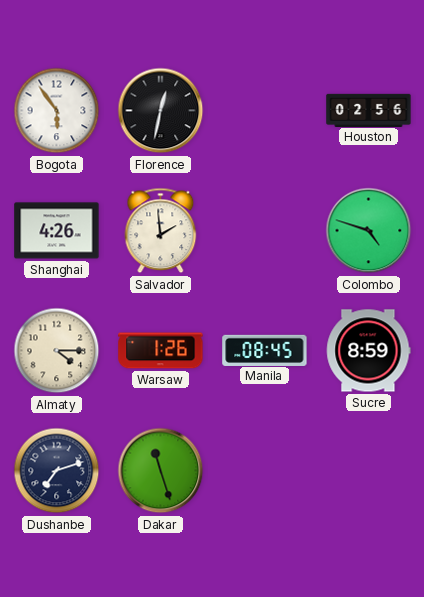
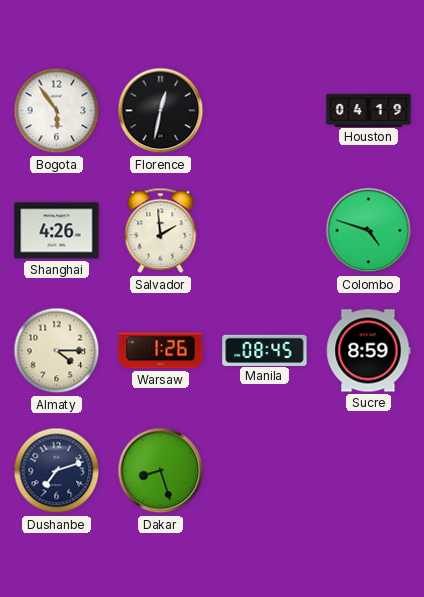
Houston: 02:56 -> 04:19
Dakar: 11:27 -> 8:27
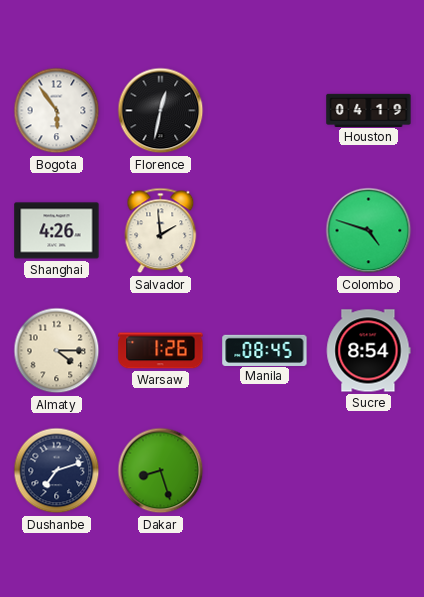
Sucre: 8:59 -> 8:54
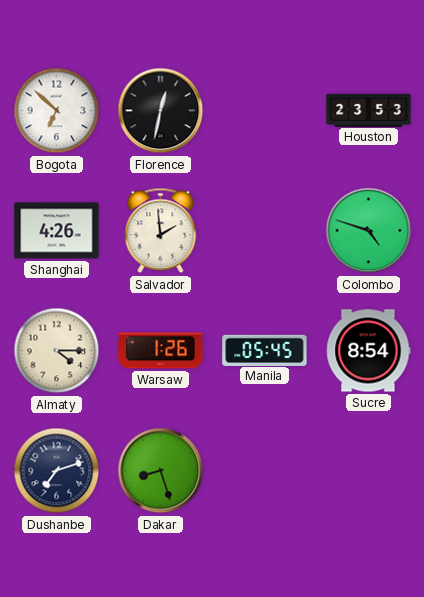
Bogota: 5:54 -> 6:52
Houston: 04:19 -> 23:53
Manila: 08:45 -> 05:45
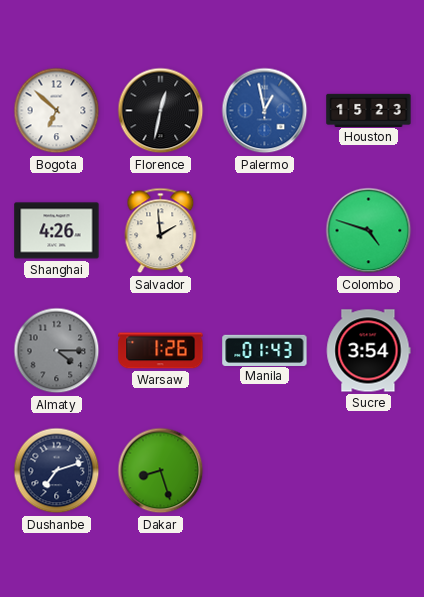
Palermo: none -> 12:58
Houston: 23:53 -> 15:23
Almaty dial: cream -> grey
Manila: 05:45 -> 01:43
Sucre: 8:54 -> 3:54
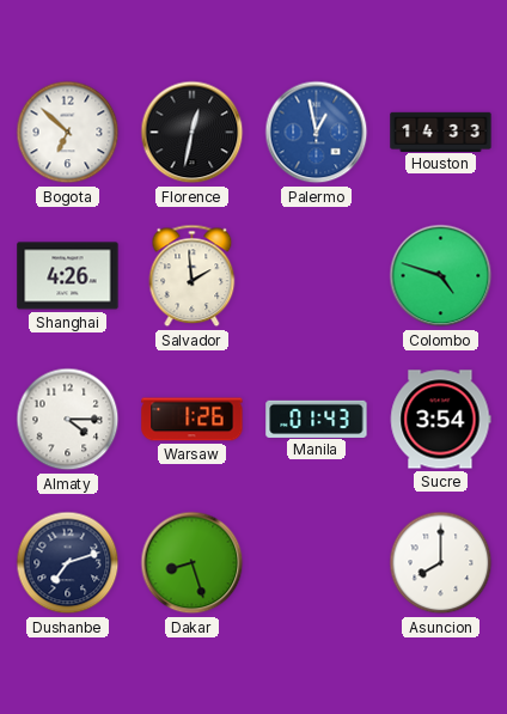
Houston: 15:23 -> 14:33
Almaty dial: grey -> white
Asuncion: none -> 8:00
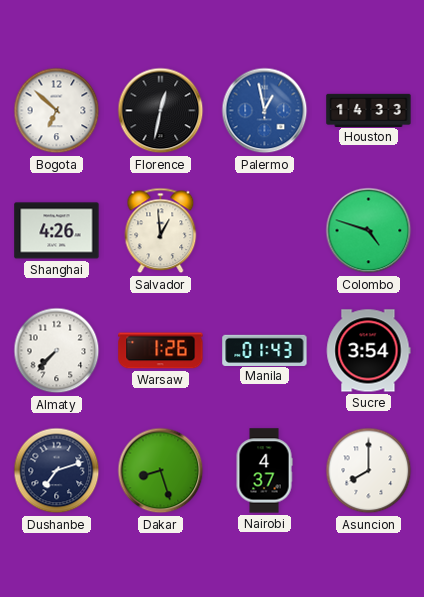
Salvador: 1:59 -> 12:59
Almaty: 4:15 -> 7:37
Nairobi: none -> 4:37
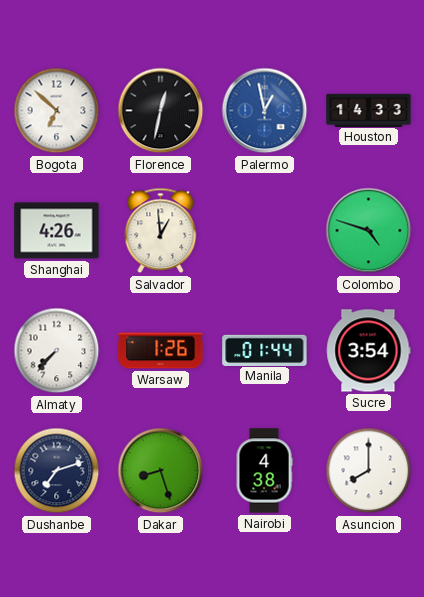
Manila: 01:43 -> 01:44
Nairobi: 4:37 -> 4:38
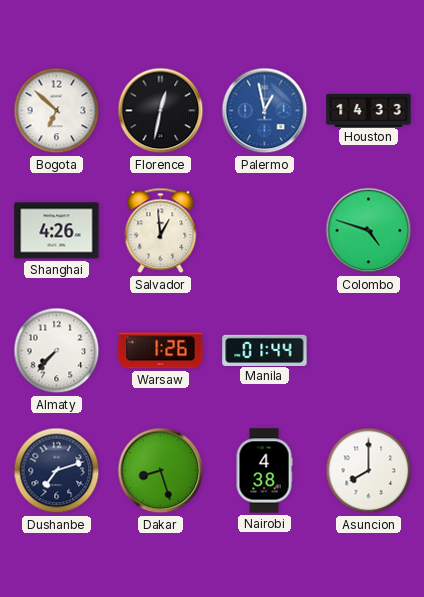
Sucre: 3:54 -> none
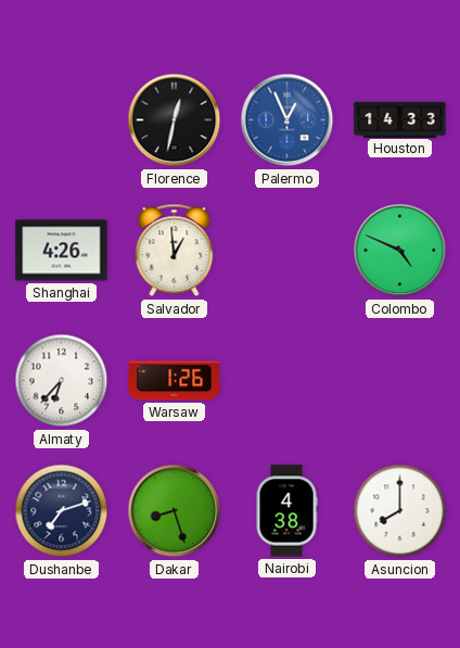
Bogota: 6:52 -> none
Palermo: 12:58 -> 12:56
Colombo: 4:48 -> 4:49
Almaty: 7:37 -> 6:37
Manila: 01:44 -> none
